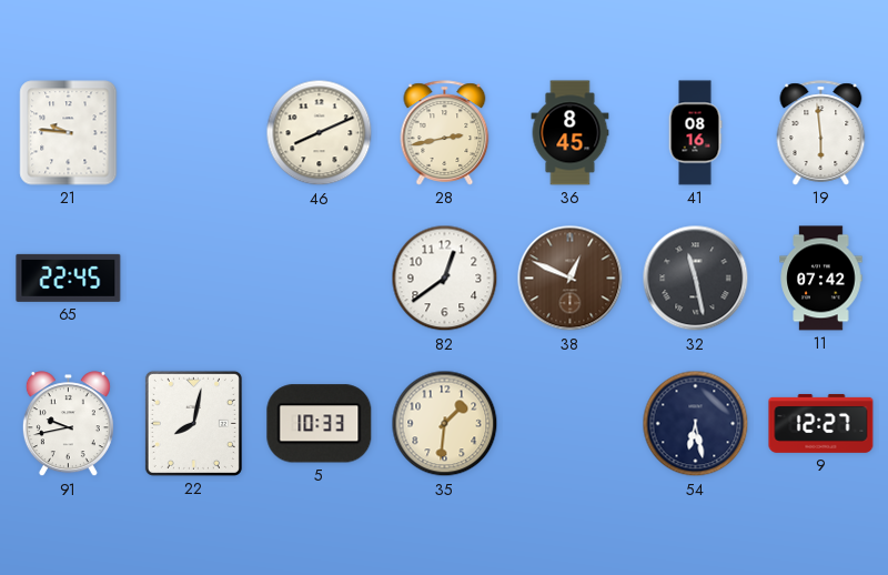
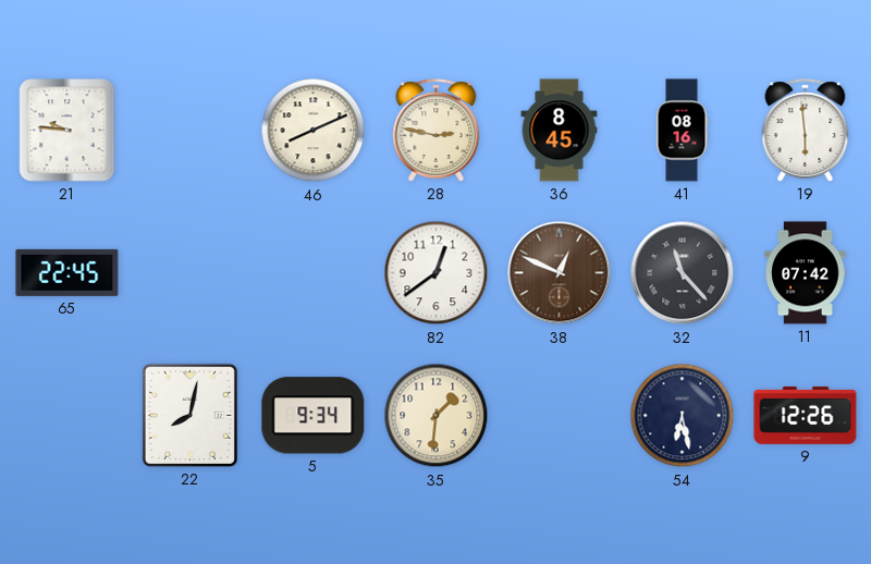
28: 2:43 -> 2:47
32: 11:28 -> 11:23
91: 9:43 -> none
5: 10:33 -> 9:34
9: 12:27 -> 12:26
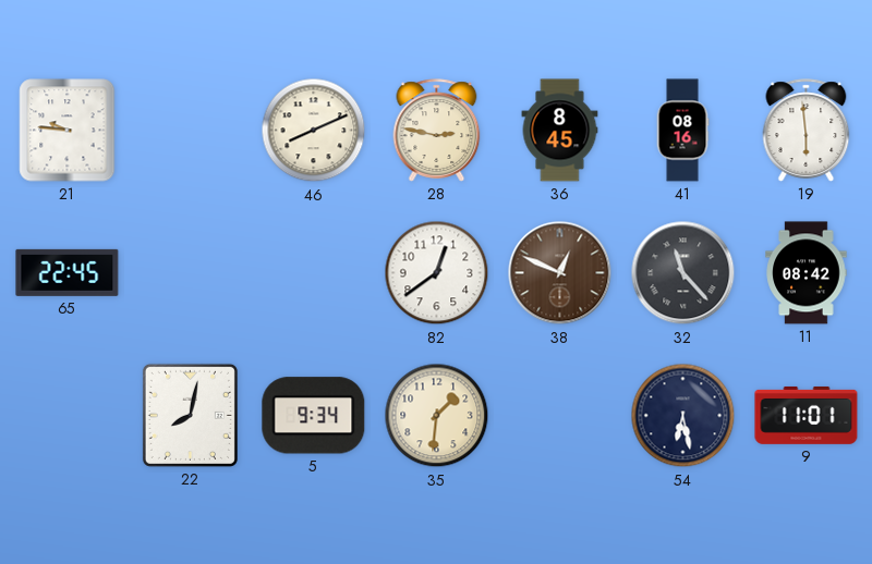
11: 07:42 -> 08:42
9: 12:26 -> 11:01
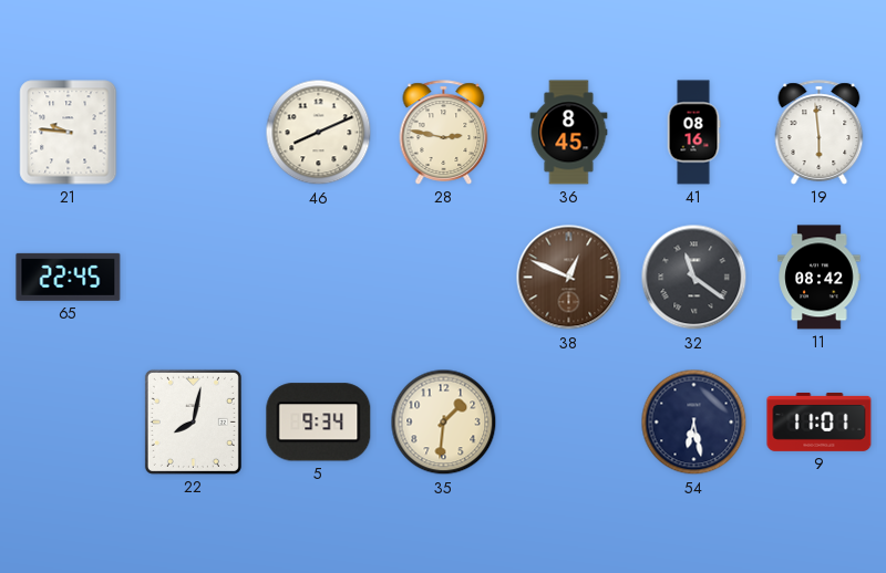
82: 12:39 -> none
32: 11:23 -> 11:21
